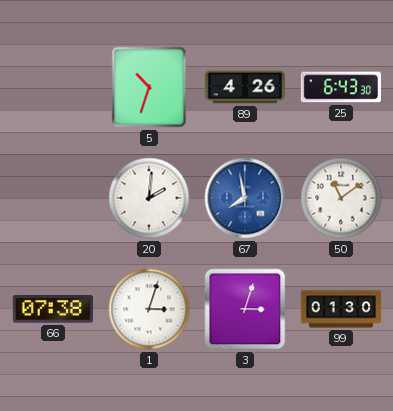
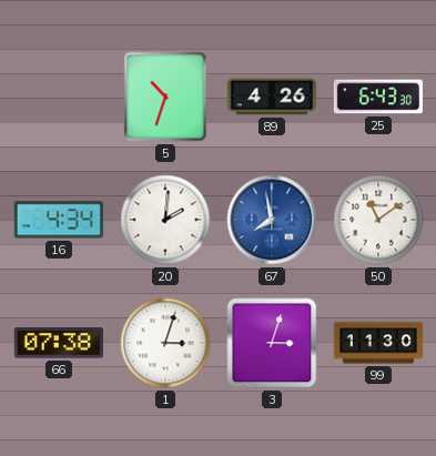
16: none -> 4:34
99: 01:30 -> 11:30
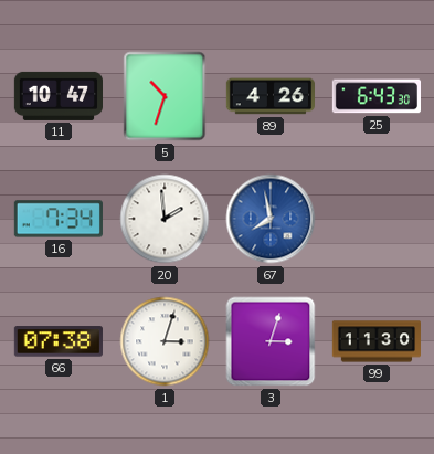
11: none -> 10:47
16: 4:34 -> 7:34
20: 2:01 -> 1:59
50: 11:09 -> none
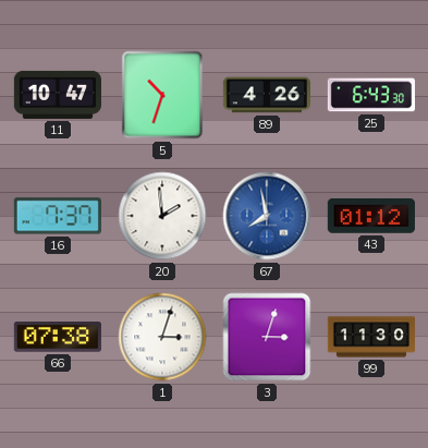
16: 7:34 -> 7:37
43: none -> 01:12
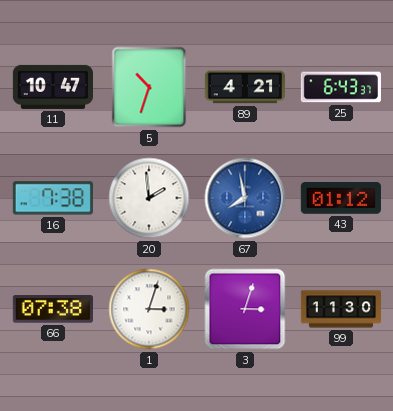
89: 4:26 -> 4:21
25: 6:43:30 -> 6:43:37
16: 7:37 -> 7:38
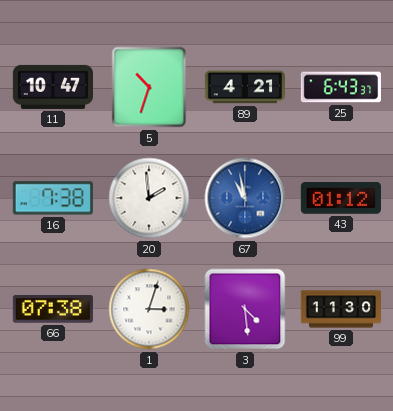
67: 7:58 -> 10:58
3: 3:03 -> 4:29
